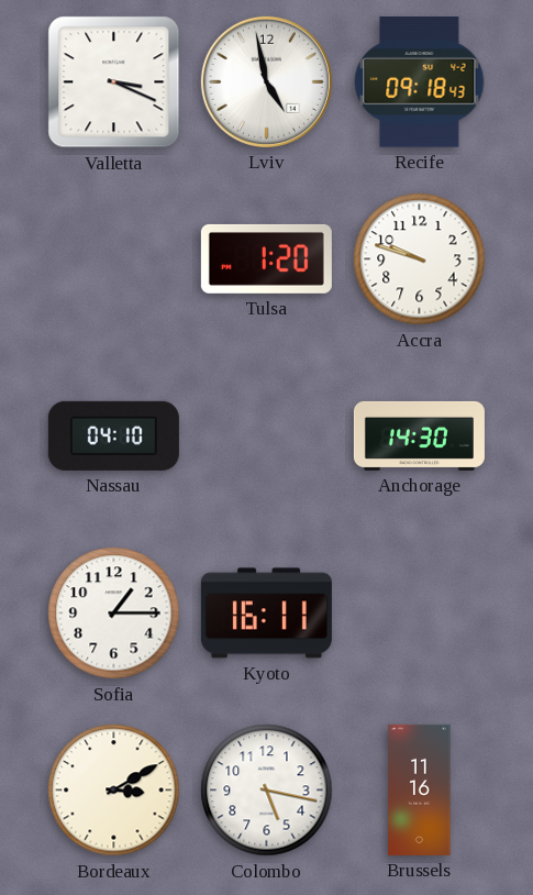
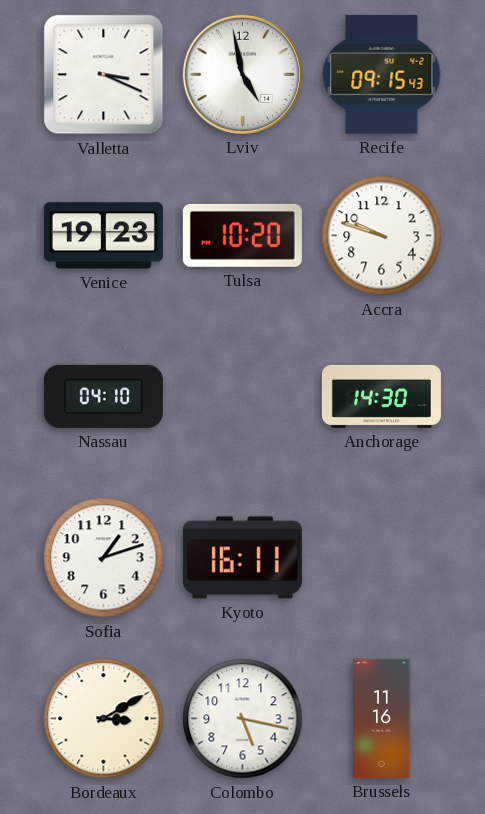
Recife: 09:18 -> 09:15
Venice: none -> 19:23
Tulsa: 1:20 -> 10:20
Sofia: 1:15 -> 1:12
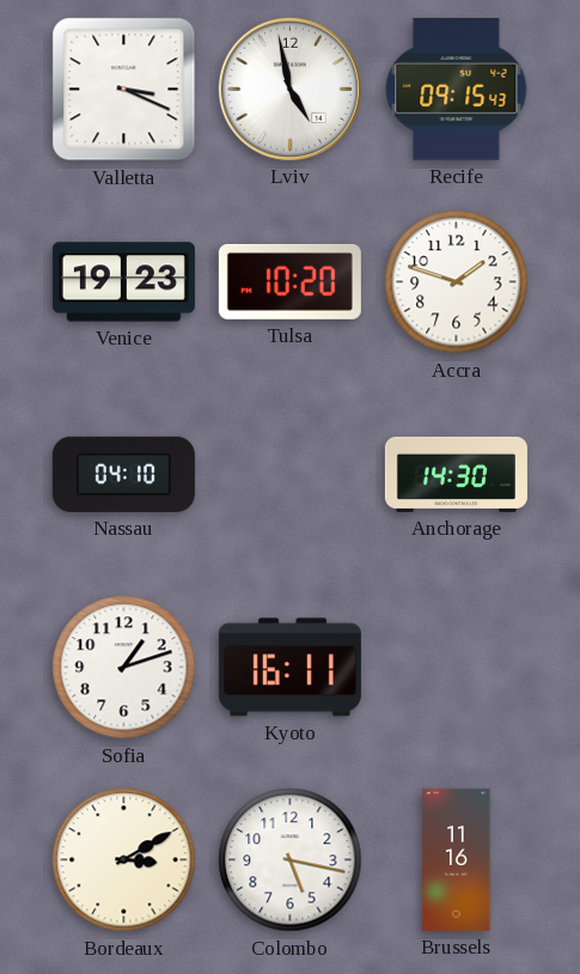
Accra: 9:48 -> 1:48
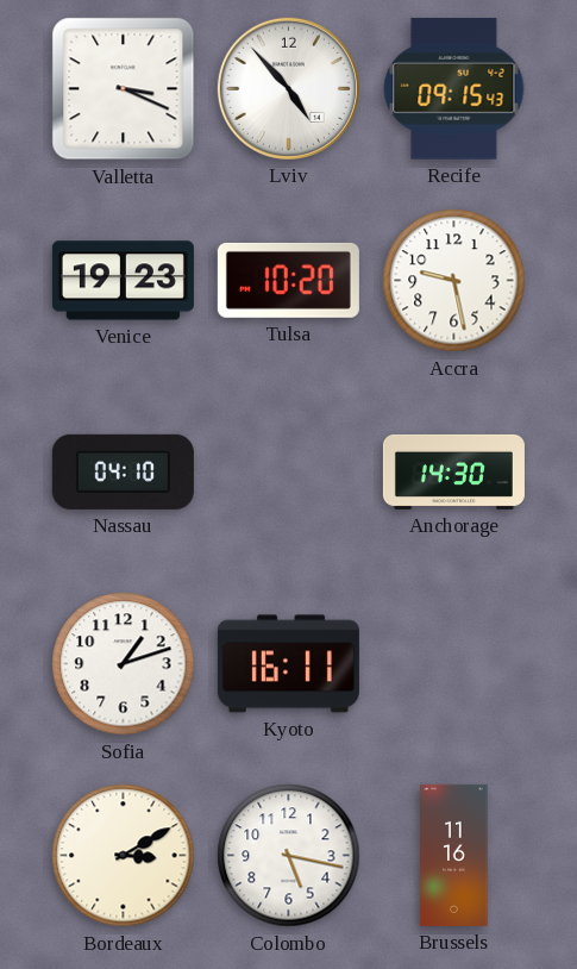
Lviv: 4:58 -> 4:53
Accra: 1:48 -> 9:28
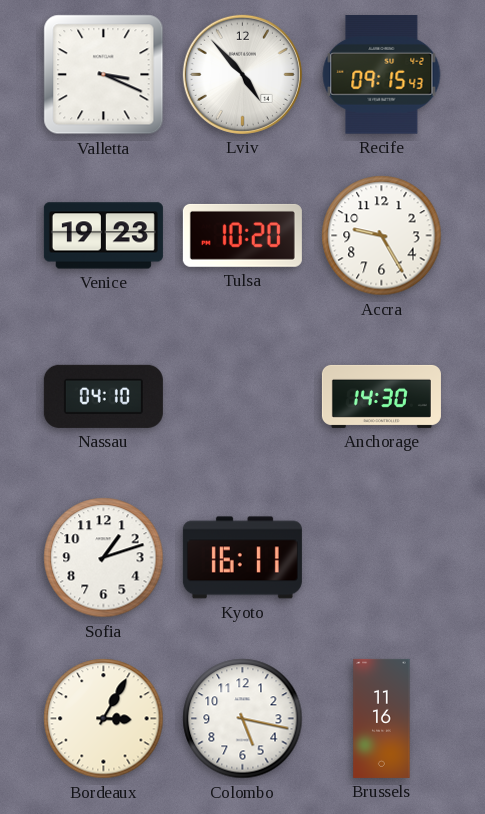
Accra: 9:28 -> 9:25
Bordeaux: 3:10 -> 3:05
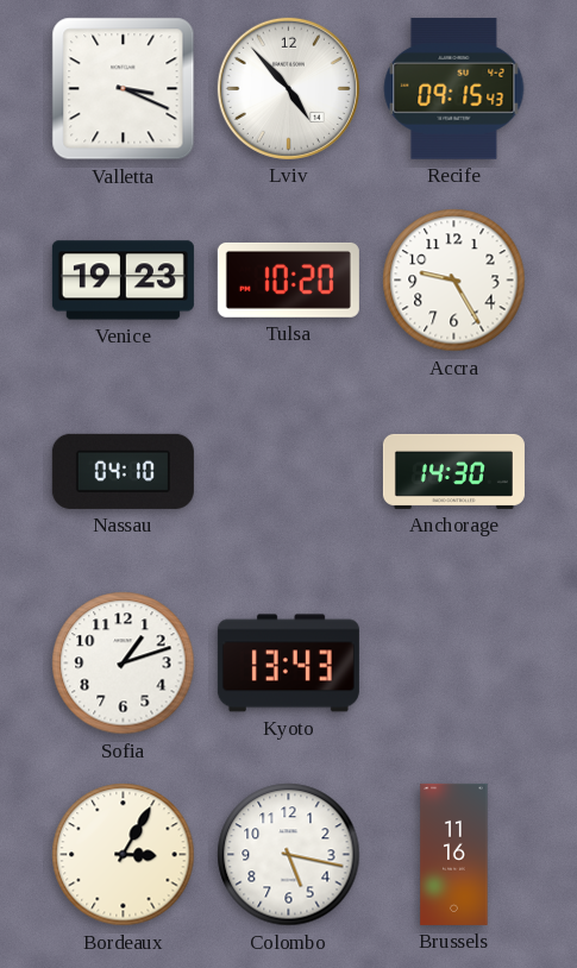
Kyoto: 16:11 -> 13:43
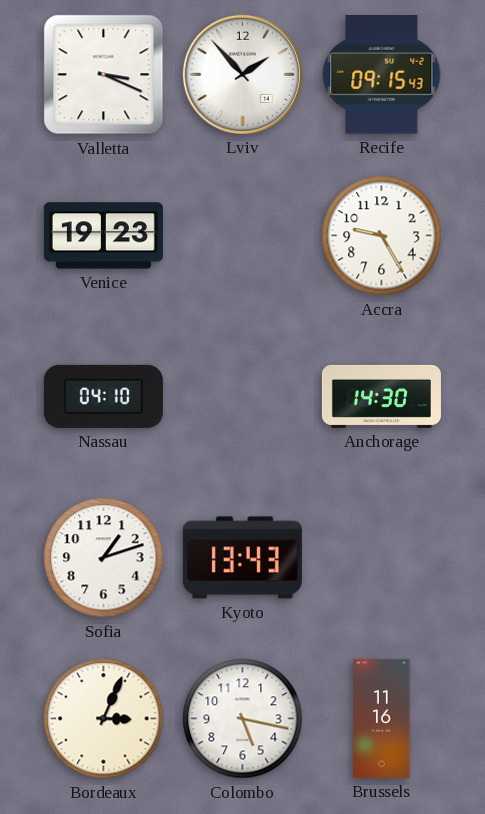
Lviv: 4:53 -> 1:53
Tulsa: 10:20 -> none
Bordeaux: 3:05 -> 3:04
